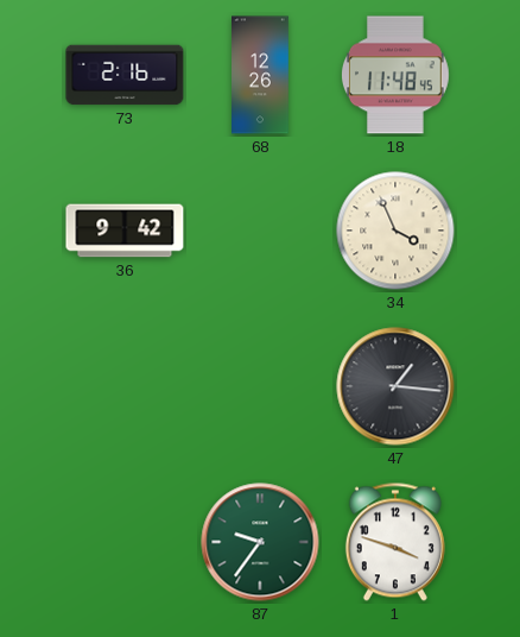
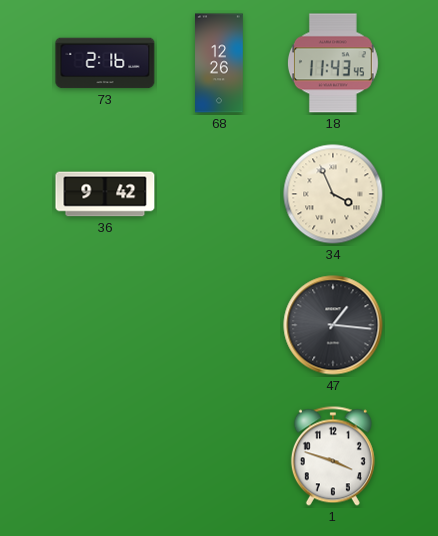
18: 11:48 -> 11:43
87: 9:36 -> none
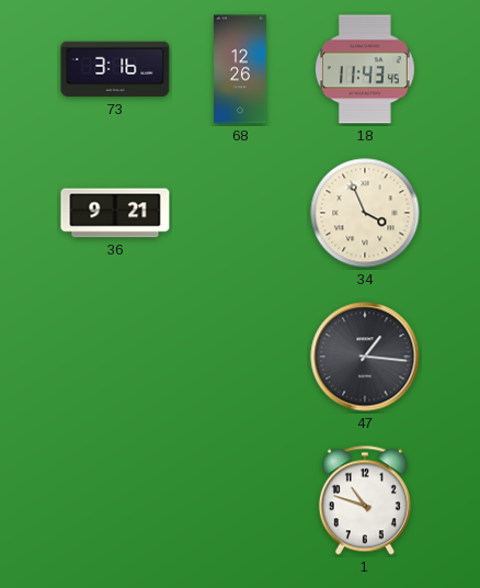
73: 2:16 -> 3:16
36: 9:42 -> 9:21
1: 3:48 -> 10:48
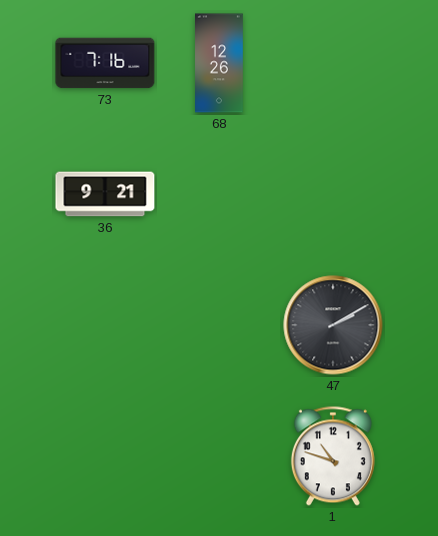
73: 3:16 -> 7:16
18: 11:43 -> none
34: 3:56 -> none
47: 1:16 -> 2:10
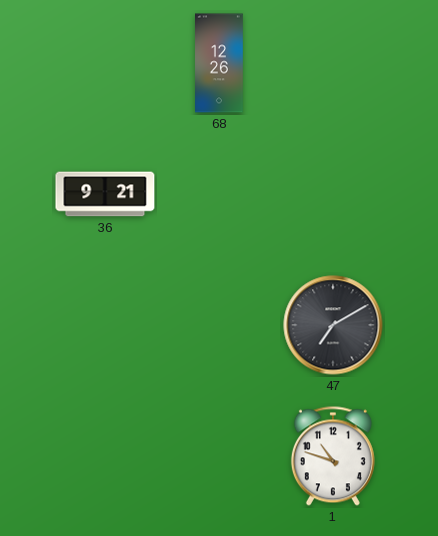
73: 7:16 -> none
47: 2:10 -> 7:10
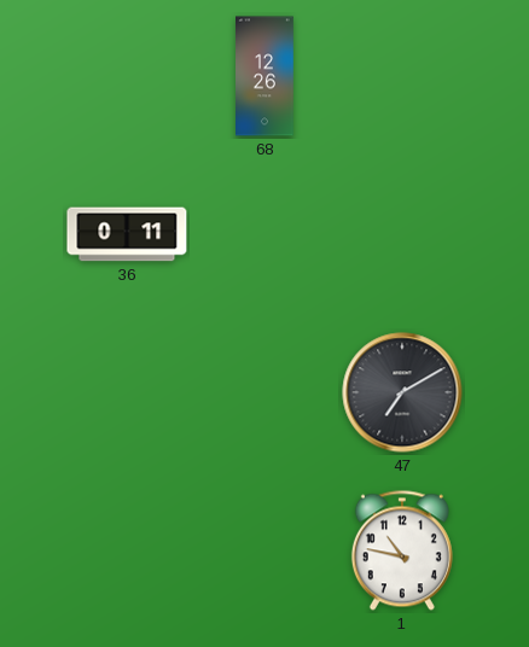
36: 9:21 -> 0:11
1: 10:48 -> 10:47
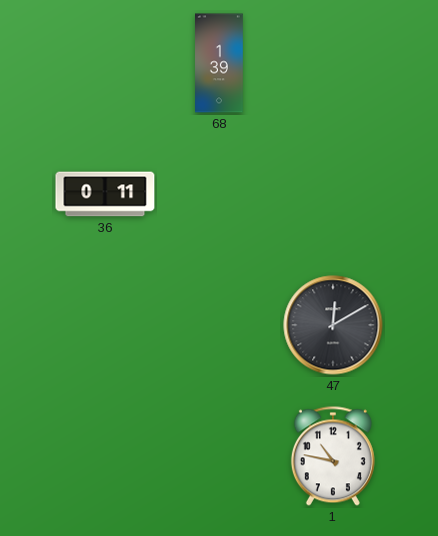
68: 12:26 -> 1:39
47: 7:10 -> 12:10
